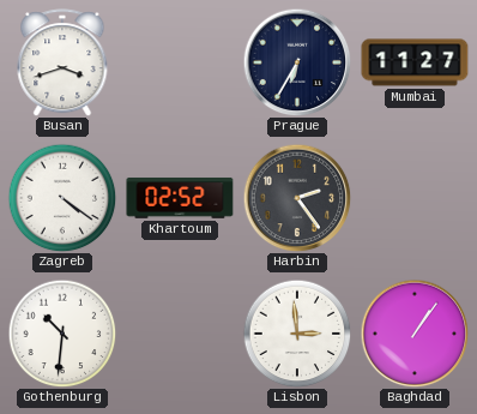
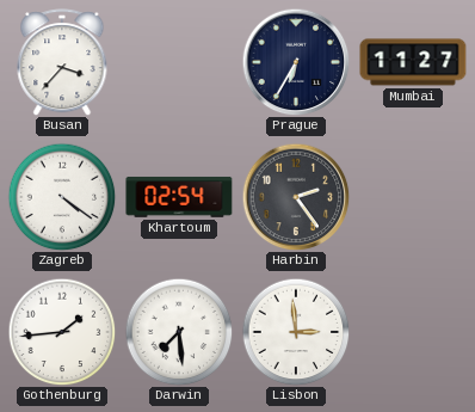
Busan: 3:42 -> 3:37
Khartoum: 02:52 -> 02:54
Gothenburg: 10:31 -> 1:44
Darwin: none -> 7:29
Baghdad: 1:06 -> none
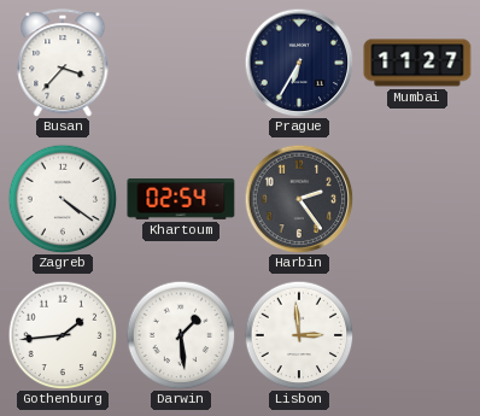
Darwin: 7:29 -> 1:29
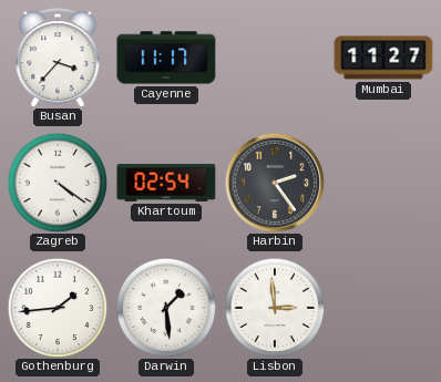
Cayenne: none -> 11:17
Prague: 6:35 -> none
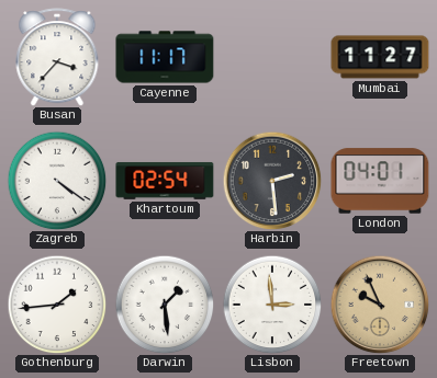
Harbin: 2:24 -> 2:29
London: none -> 04:01
Freetown: none -> 9:56
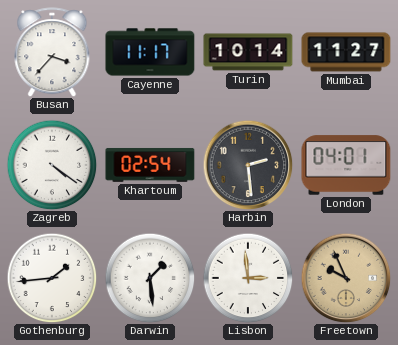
Turin: none -> 10:14
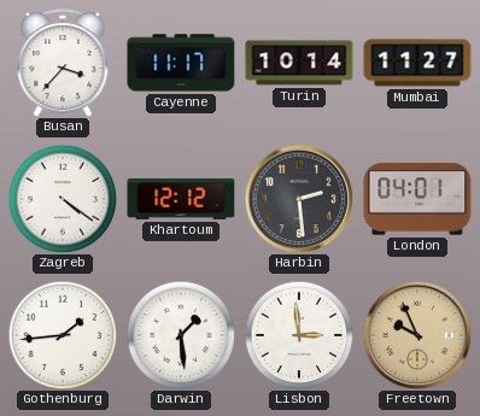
Khartoum: 02:54 -> 12:12
